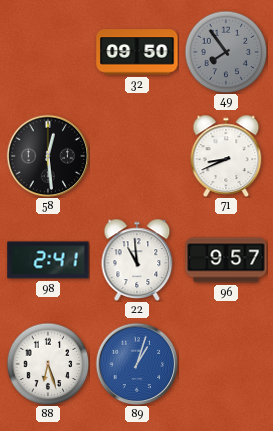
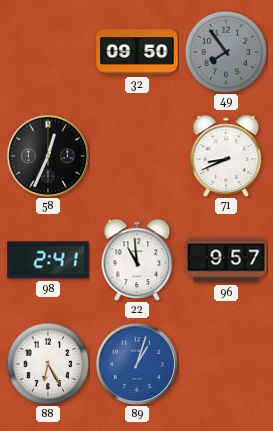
58: 12:29 -> 12:34
88: 6:27 -> 6:25
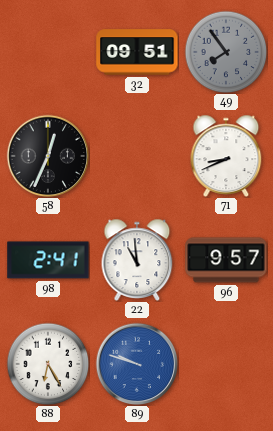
32: 09:50 -> 09:51
89: 1:03 -> 9:48
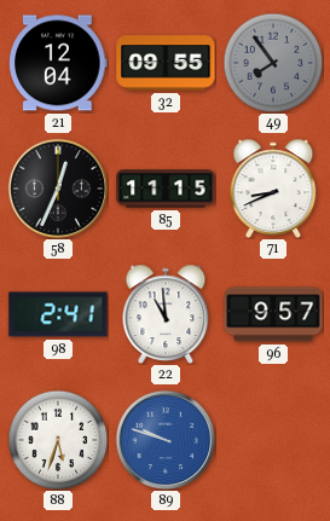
21: none -> 12:04
32: 09:51 -> 09:55
85: none -> 11:15
88: 6:25 -> 5:33
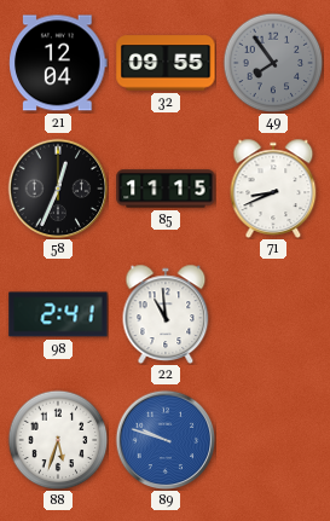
96: 9:57 -> none
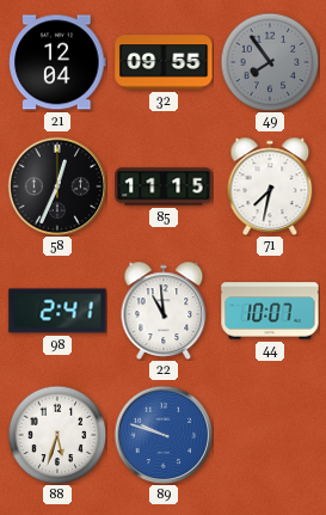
71: 8:41 -> 7:32
44: none -> 10:07
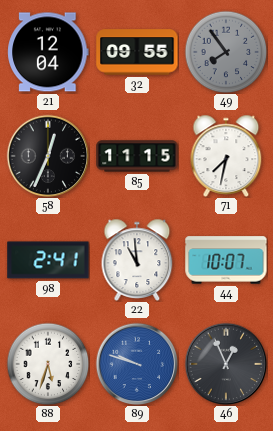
46: none -> 12:56
